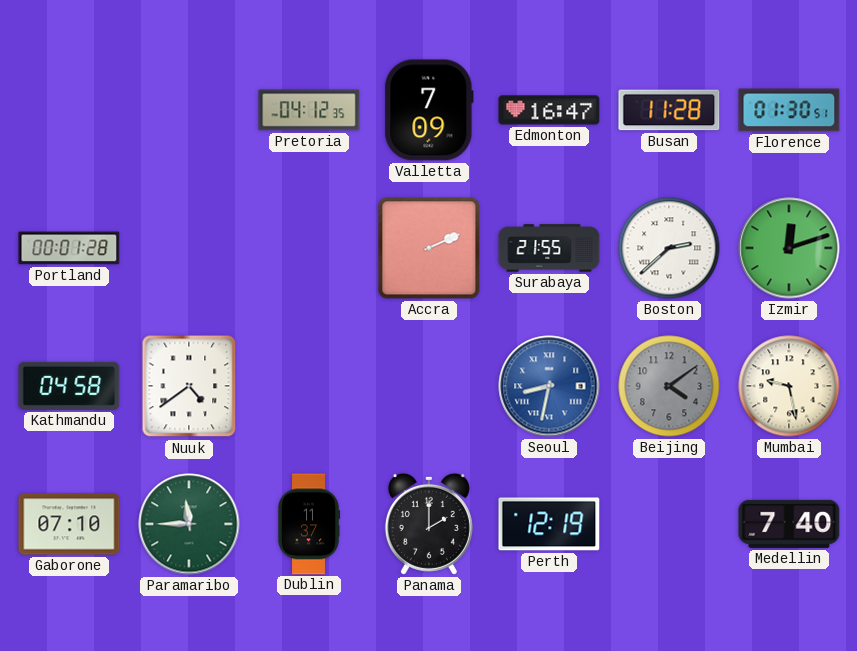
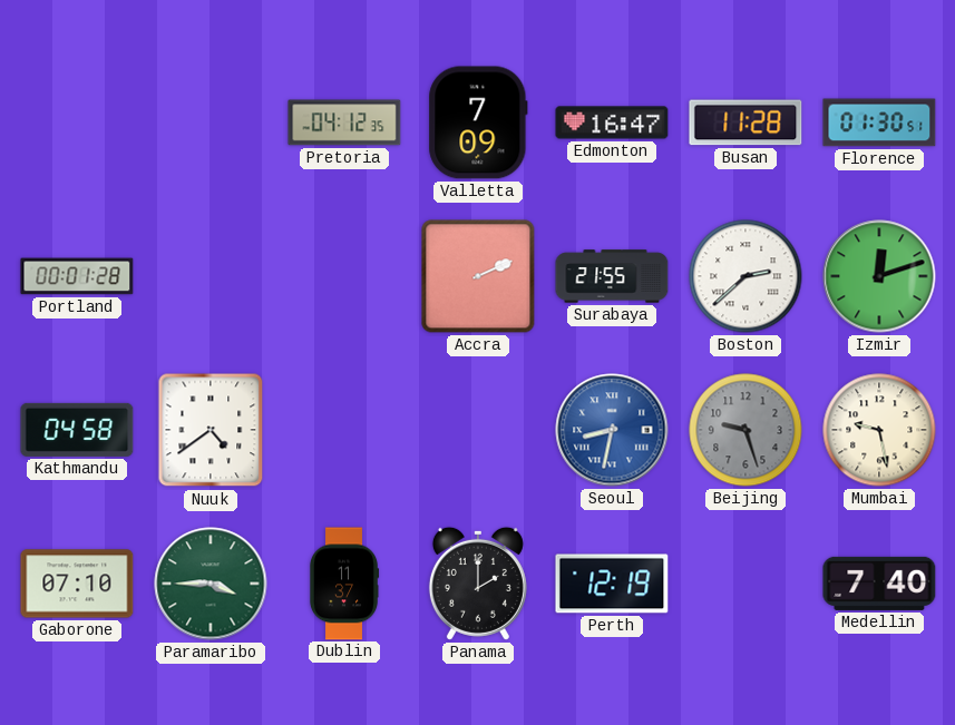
Beijing: 4:09 -> 9:27
Paramaribo: 11:45 -> 3:45
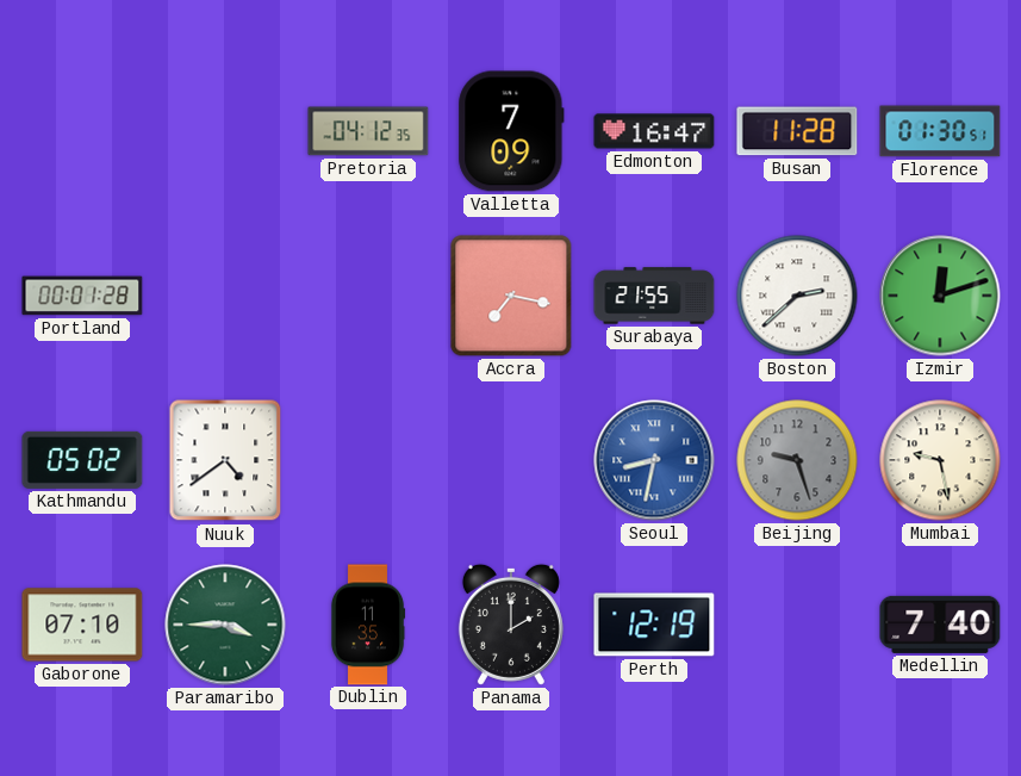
Accra: 2:11 -> 7:17
Kathmandu: 04:58 -> 05:02
Dublin: 11:37 -> 11:35
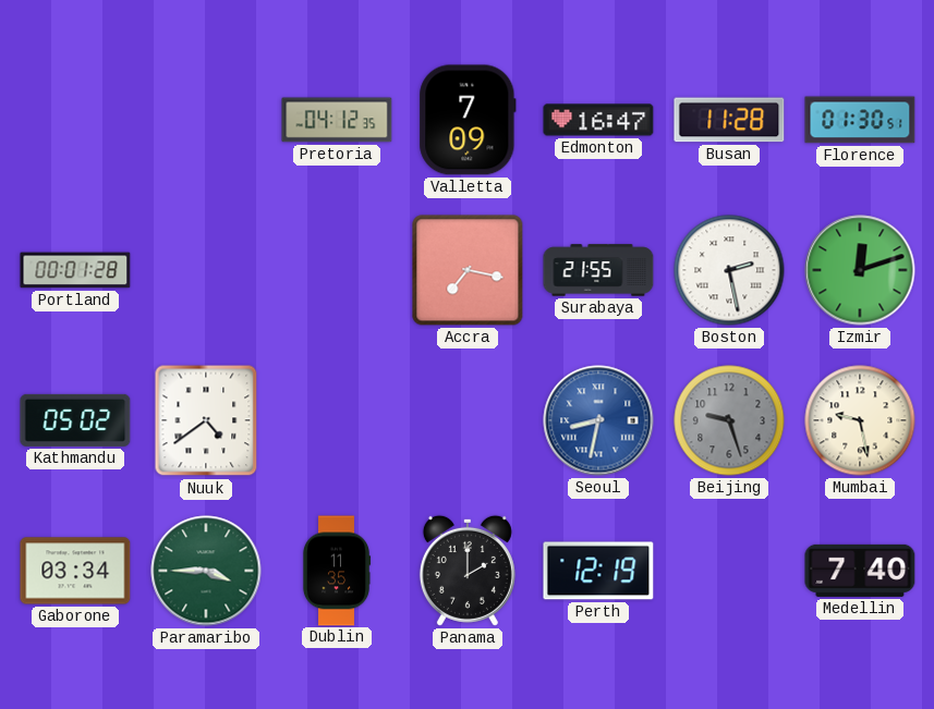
Boston: 2:38 -> 2:28
Gaborone: 07:10 -> 03:34
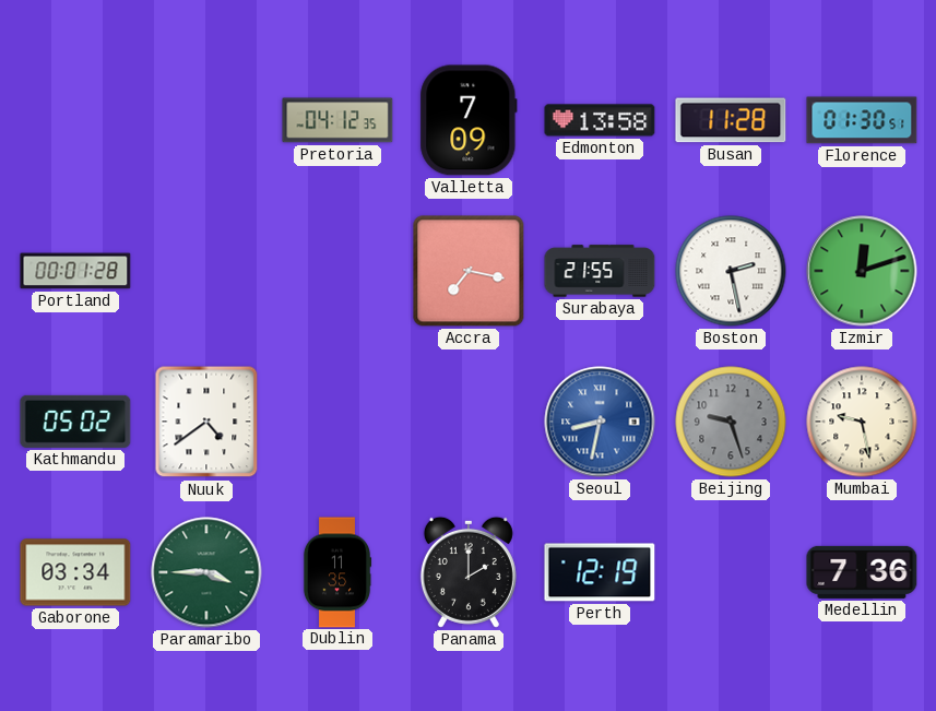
Edmonton: 16:47 -> 13:58
Medellin: 7:40 -> 7:36
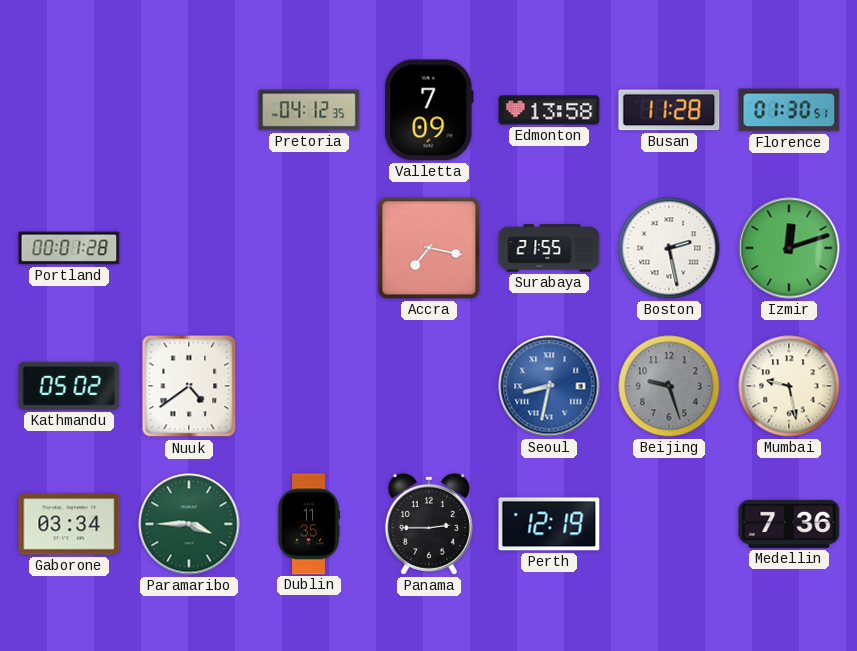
Panama: 2:00 -> 2:45
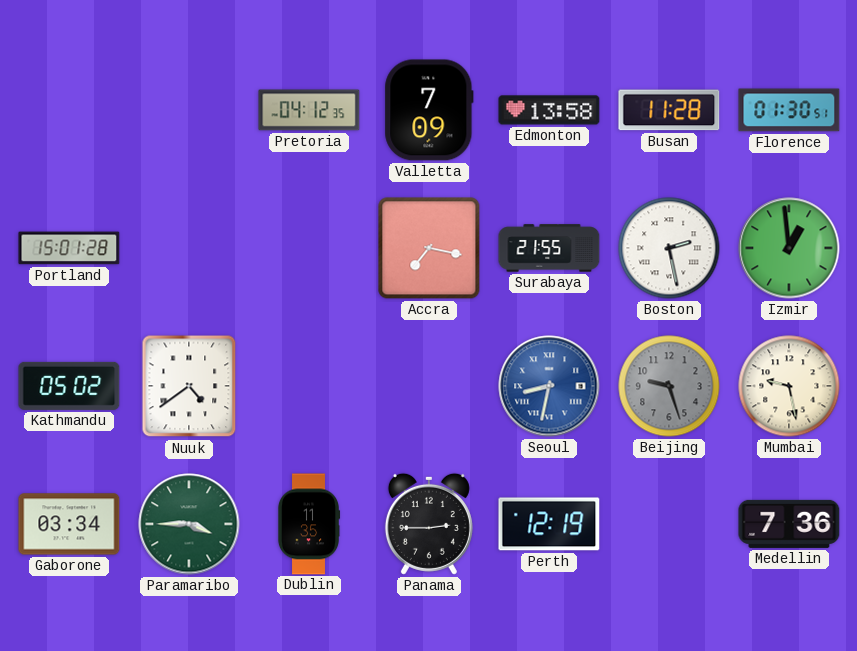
Portland: 00:01 -> 15:01
Izmir: 12:12 -> 12:59
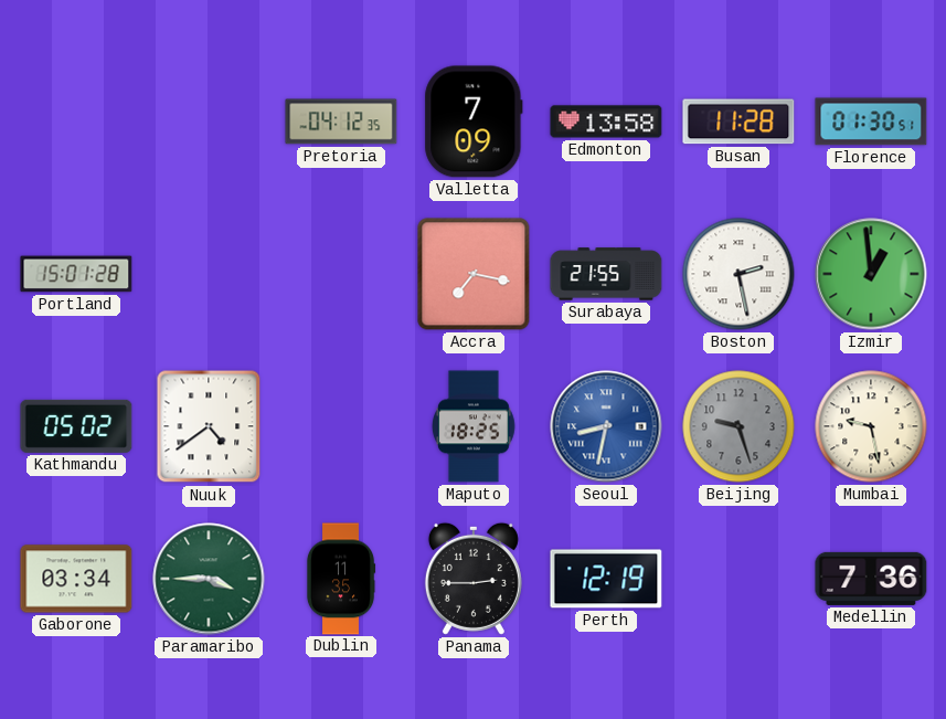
Maputo: none -> 18:25
